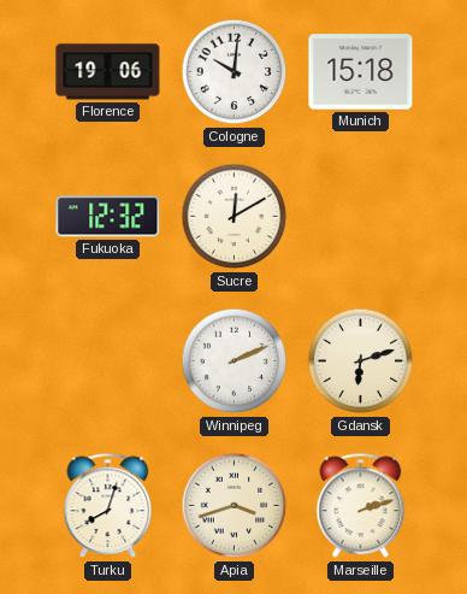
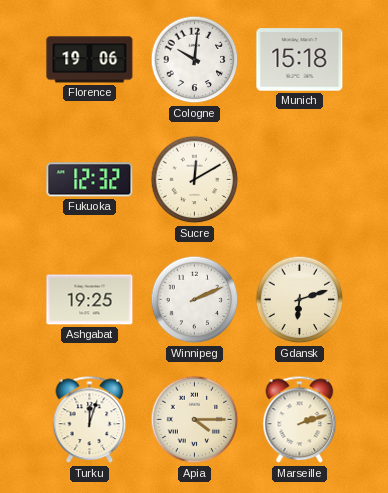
Ashgabat: none -> 19:25
Turku: 8:03 -> 12:03
Apia: 3:42 -> 4:15
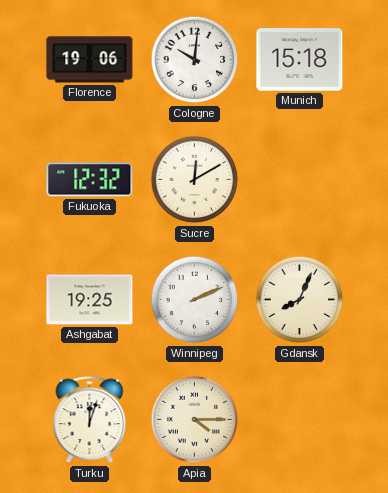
Gdansk: 6:12 -> 8:04
Marseille: 2:12 -> none
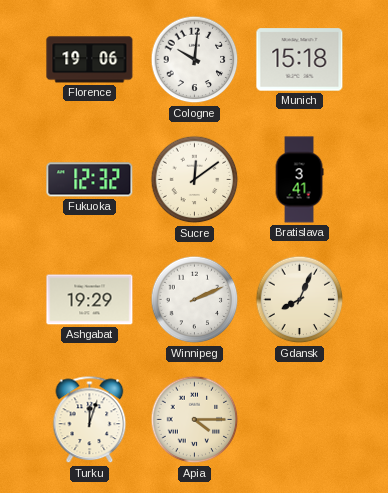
Sucre: 12:10 -> 12:09
Bratislava: none -> 3:41
Ashgabat: 19:25 -> 19:29
